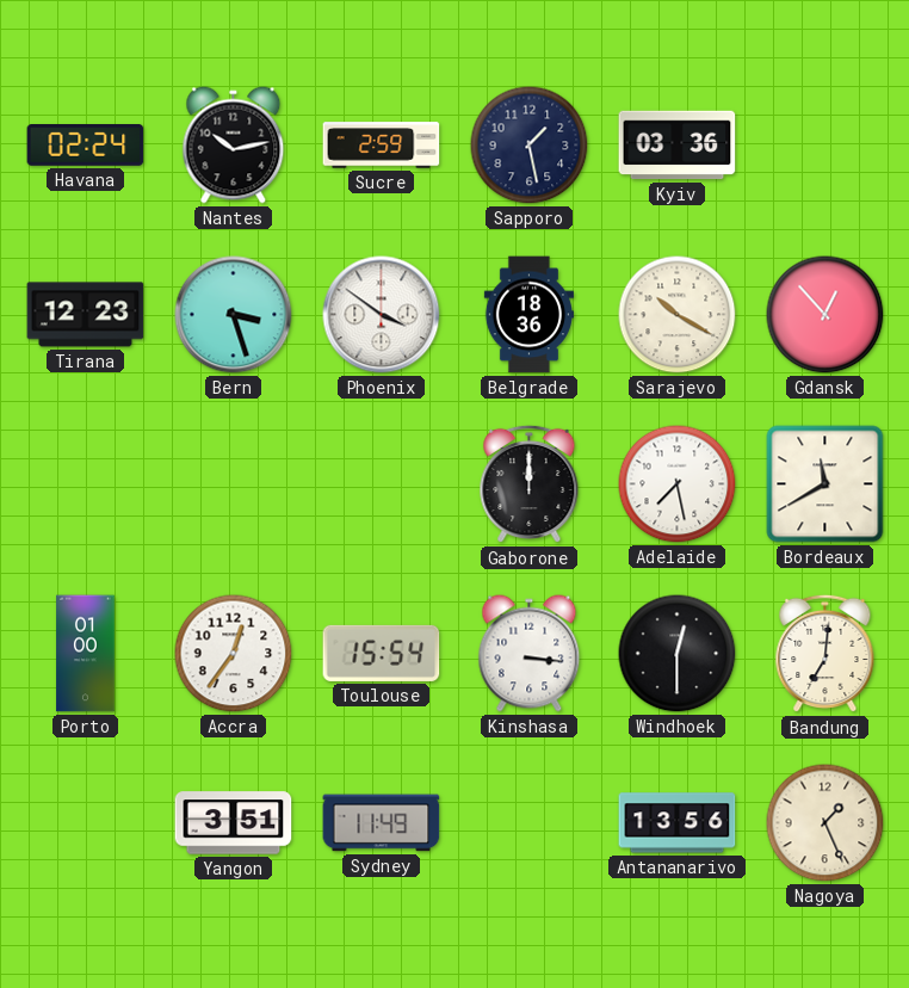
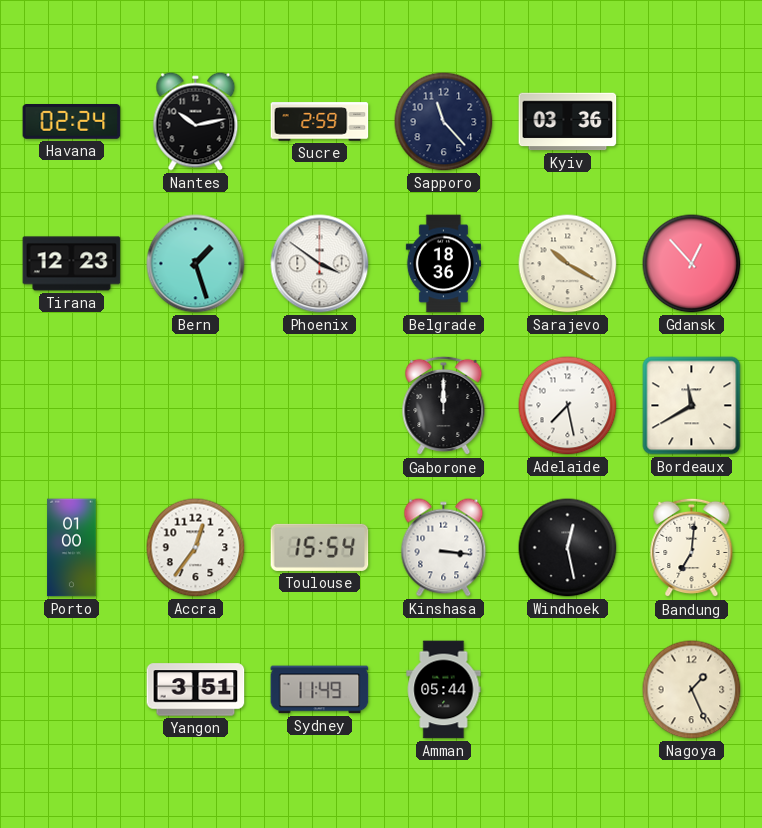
Sapporo: 1:28 -> 11:23
Bern: 3:27 -> 1:27
Windhoek: 12:30 -> 12:28
Amman: none -> 05:44
Antananarivo: 13:56 -> none
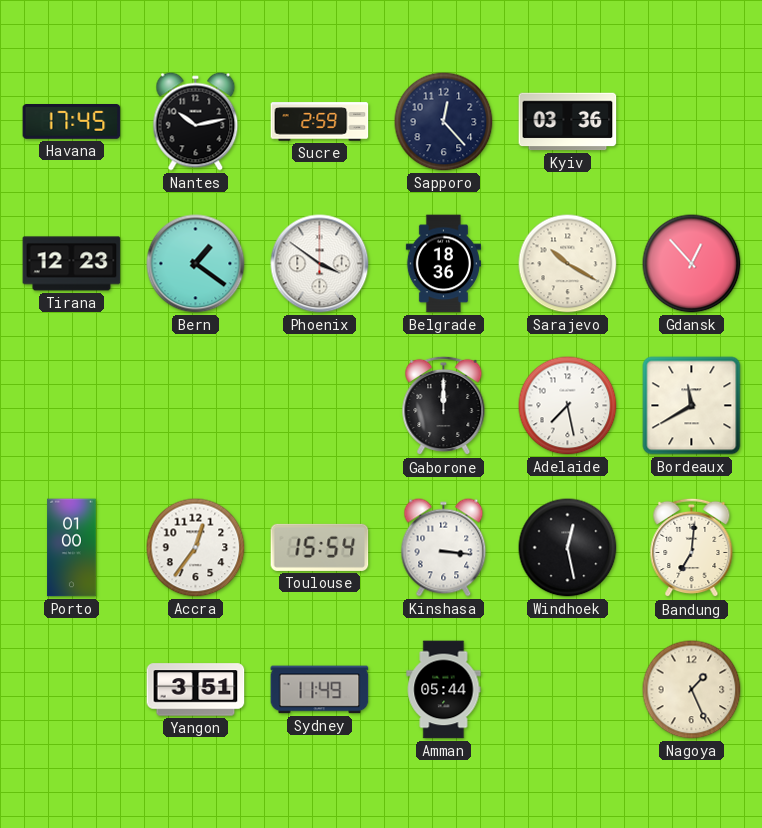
Havana: 02:24 -> 17:45
Sapporo: 11:23 -> 12:23
Bern: 1:27 -> 1:21
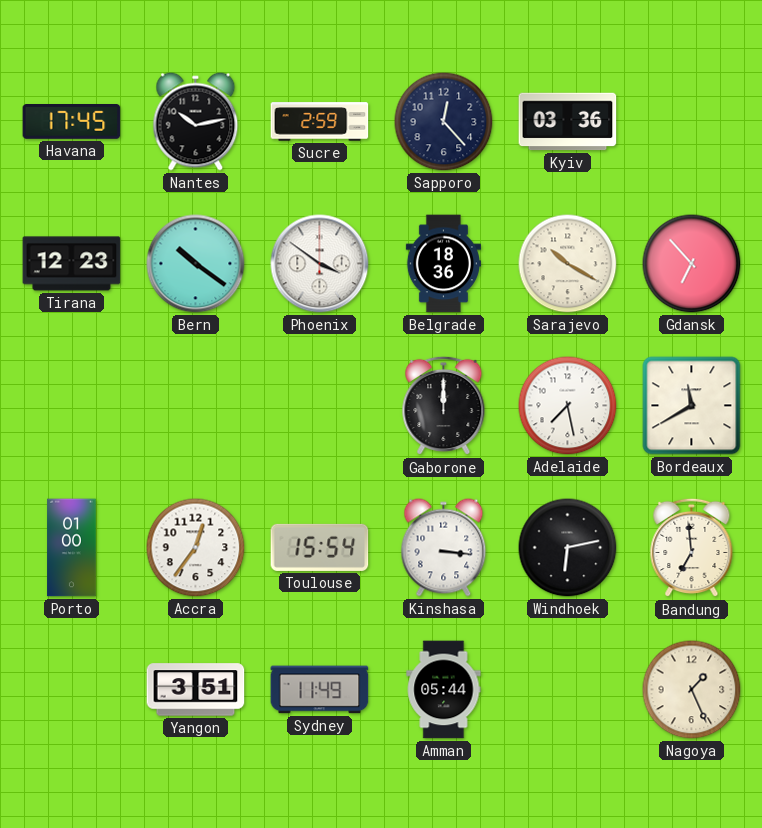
Bern: 1:21 -> 10:21
Gdansk: 12:53 -> 6:53
Windhoek: 12:28 -> 6:13
Bandung: 7:01 -> 6:59
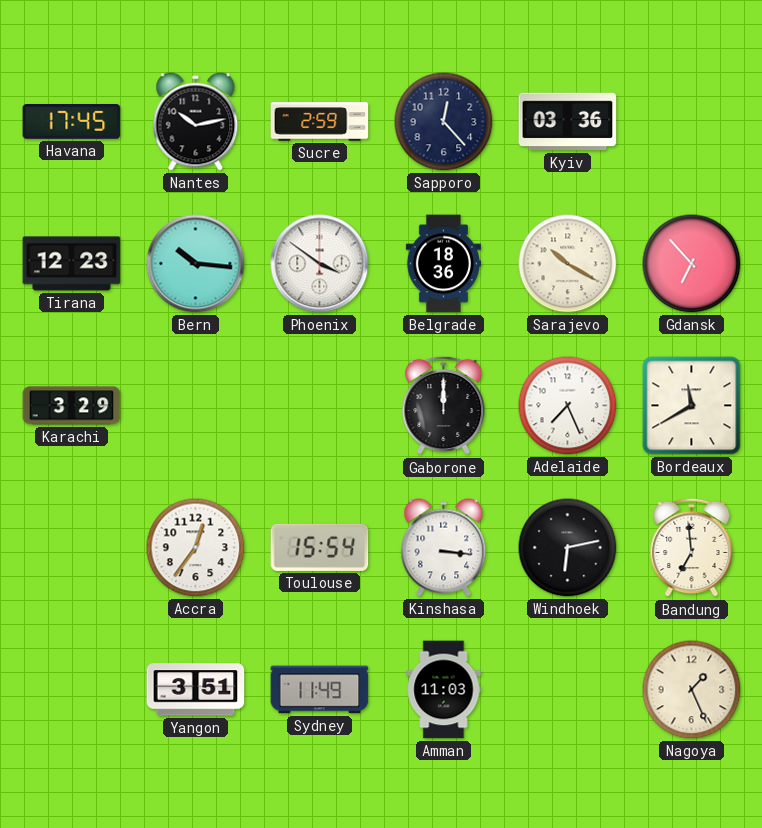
Bern: 10:21 -> 10:16
Karachi: none -> 3:29
Adelaide: 7:28 -> 7:26
Porto: 01:00 -> none
Amman: 05:44 -> 11:03
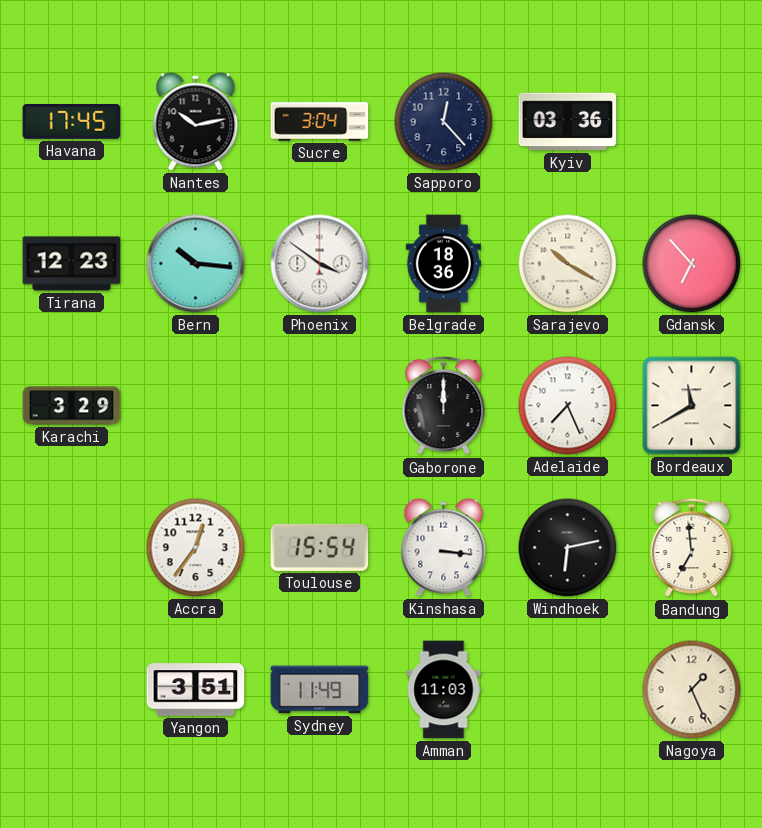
Sucre: 2:59 -> 3:04
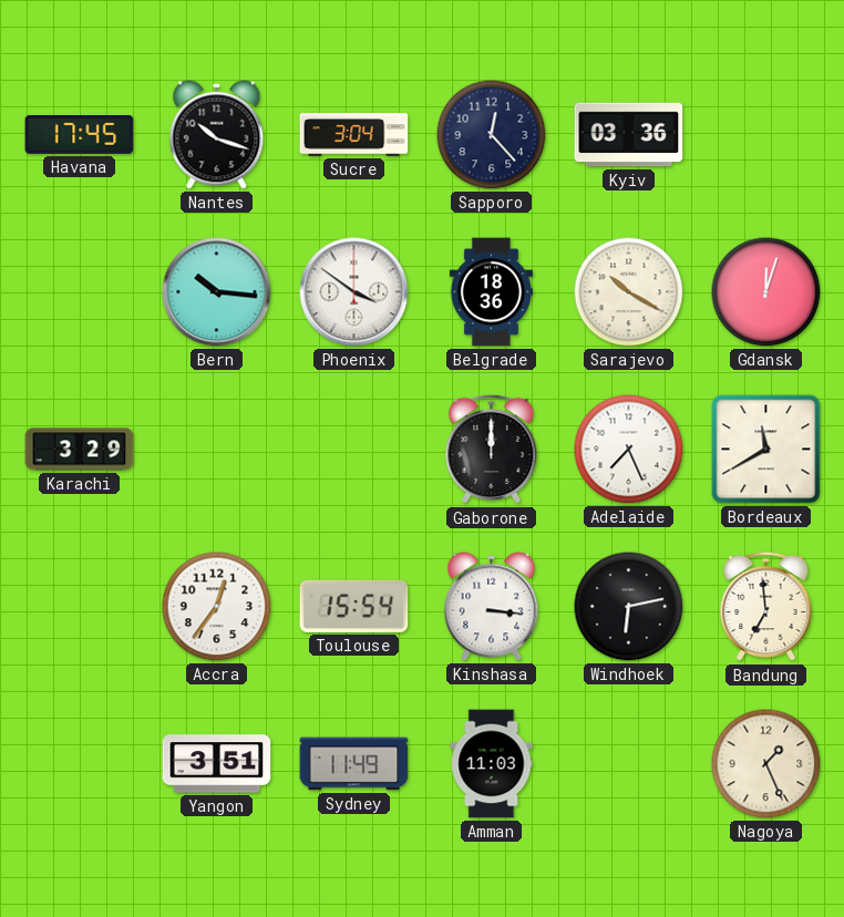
Nantes: 10:13 -> 10:18
Tirana: 12:23 -> none
Gdansk: 6:53 -> 12:03
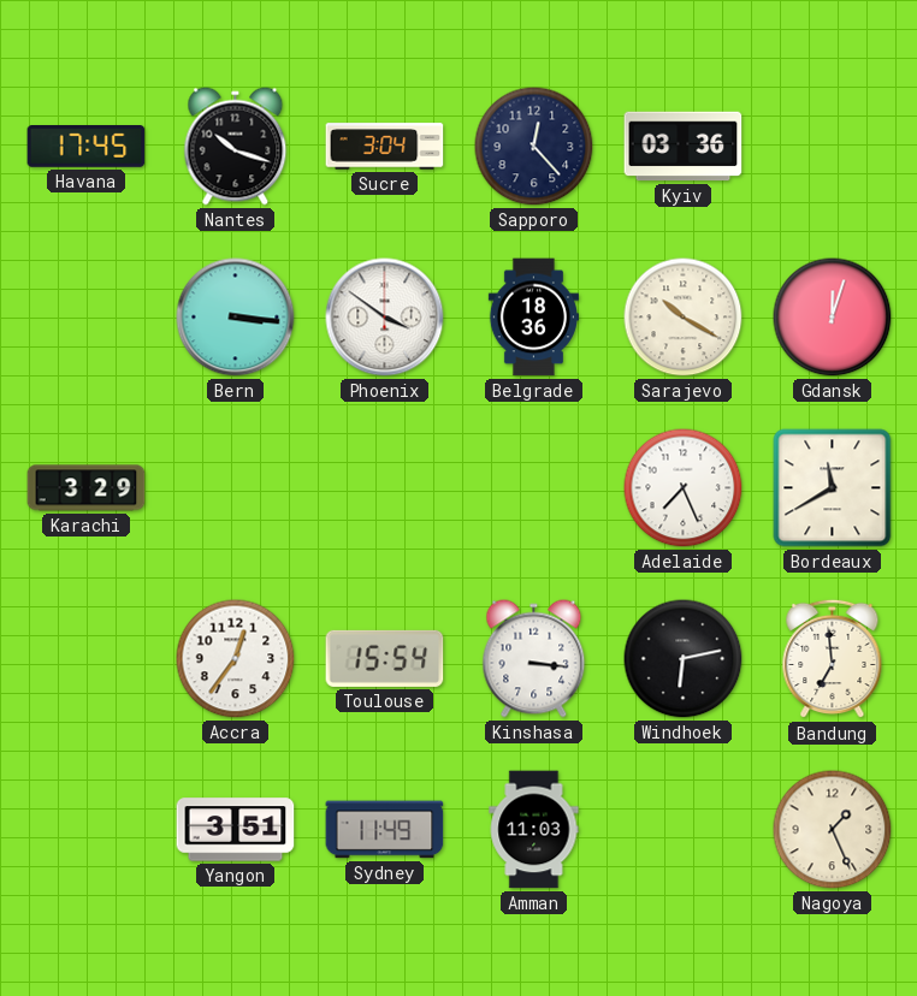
Bern: 10:16 -> 3:16
Gaborone: 12:00 -> none
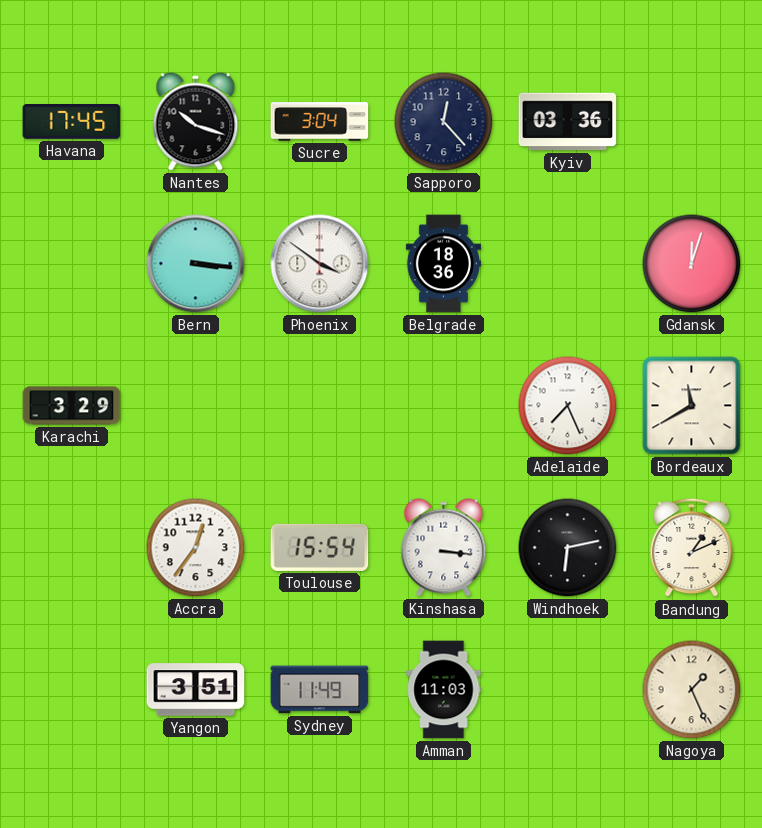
Sarajevo: 10:20 -> none
Bandung: 6:59 -> 1:11
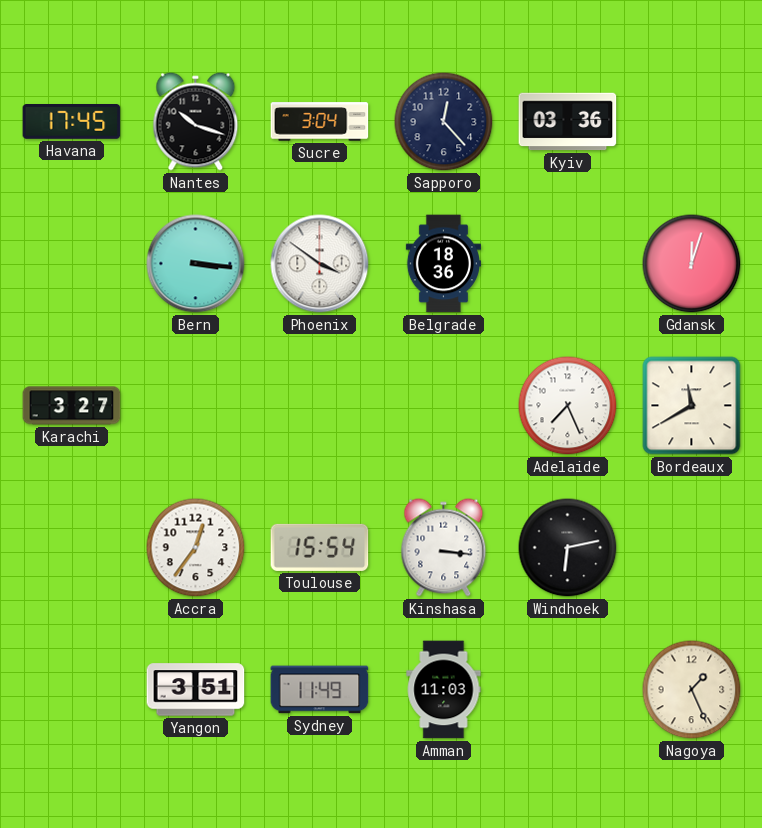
Karachi: 3:29 -> 3:27
Bandung: 1:11 -> none
